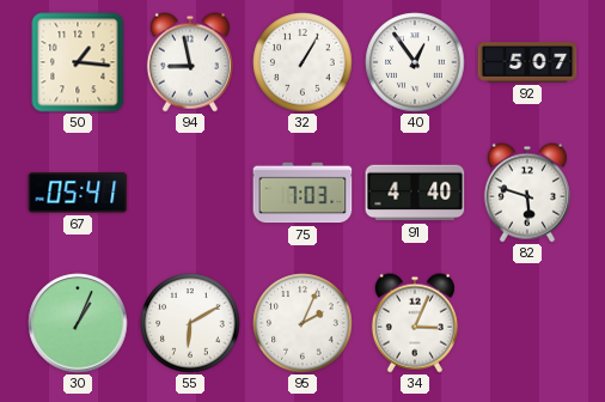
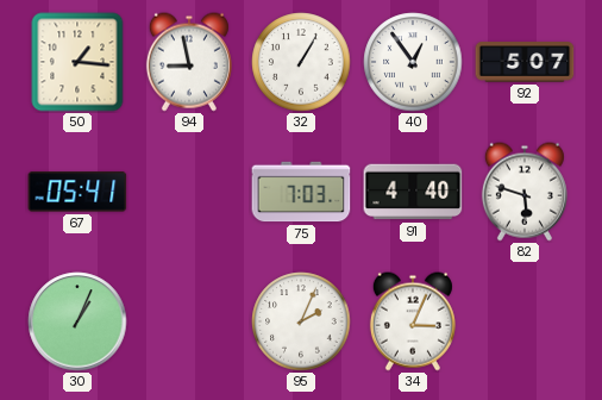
55: 6:10 -> none
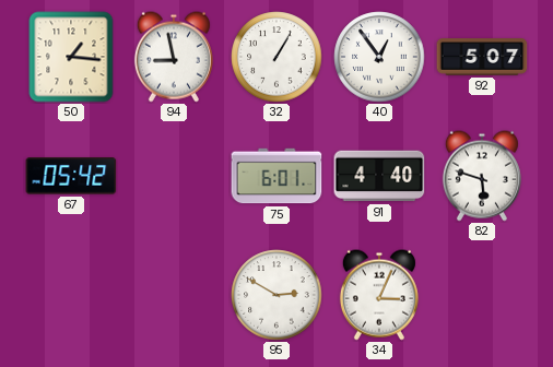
67: 05:41 -> 05:42
75: 7:03 -> 6:01
30: 1:04 -> none
95: 2:04 -> 2:50
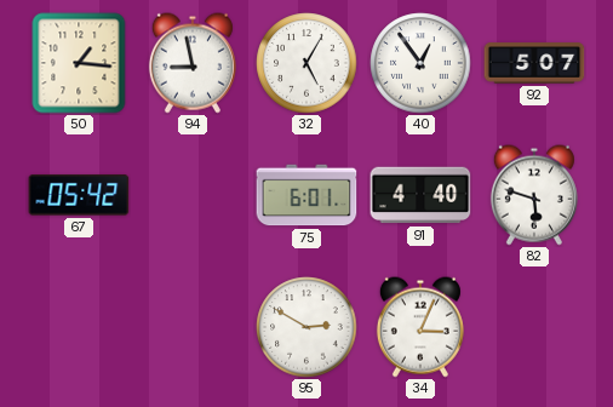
32: 1:05 -> 5:05
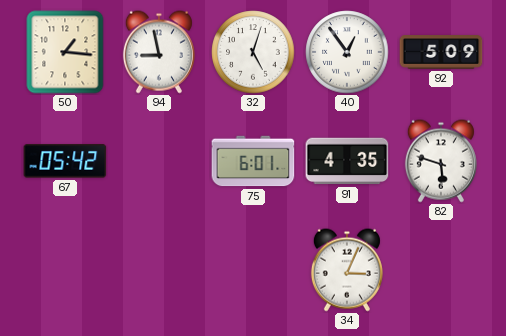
32: 5:05 -> 5:03
92: 5:07 -> 5:09
91: 4:40 -> 4:35
95: 2:50 -> none
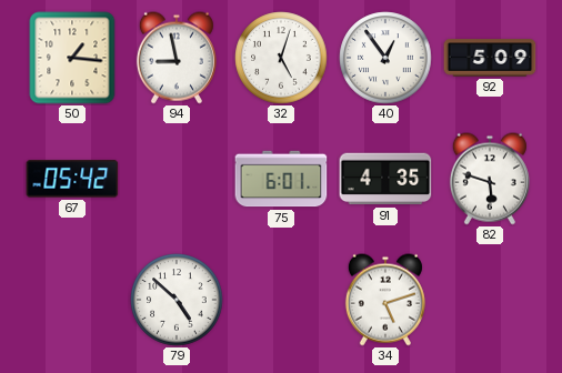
79: none -> 4:52
34: 3:04 -> 5:12
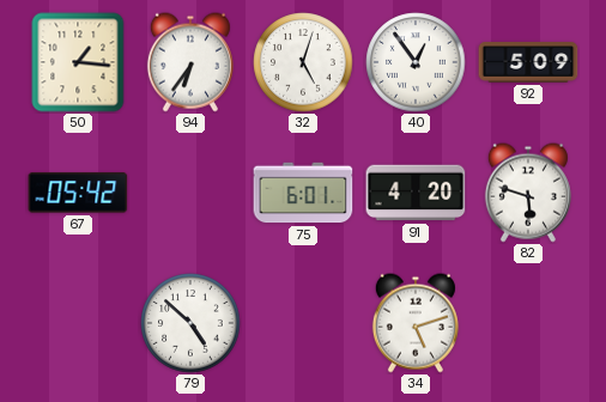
94: 8:58 -> 6:36
91: 4:35 -> 4:20
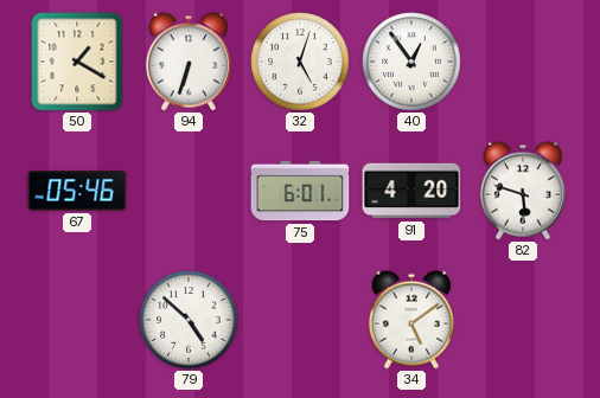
50: 1:16 -> 1:20
94: 6:36 -> 6:33
92: 5:09 -> none
67: 05:42 -> 05:46
34: 5:12 -> 5:09
